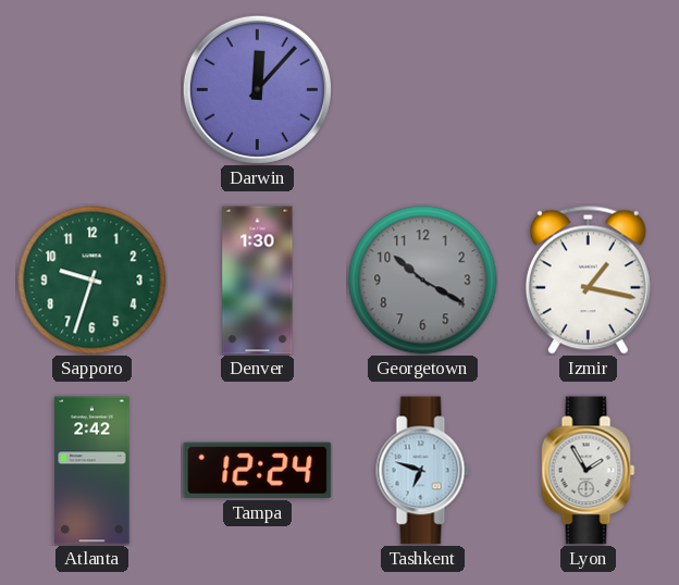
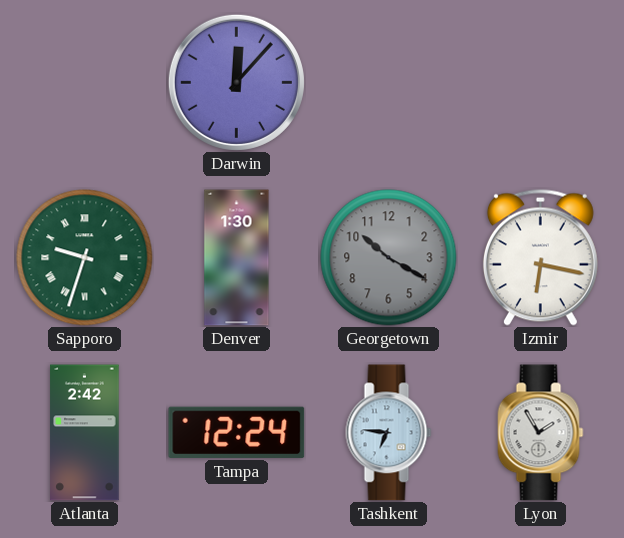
Sapporo numerals: Arabic -> Roman
Izmir: 1:17 -> 6:17
Tashkent: 6:48 -> 6:46
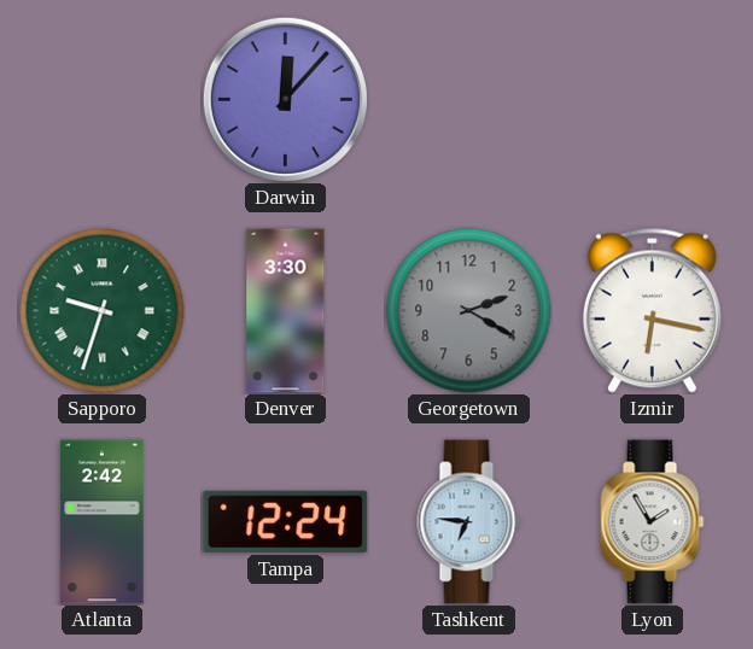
Denver: 1:30 -> 3:30
Georgetown: 10:20 -> 2:20
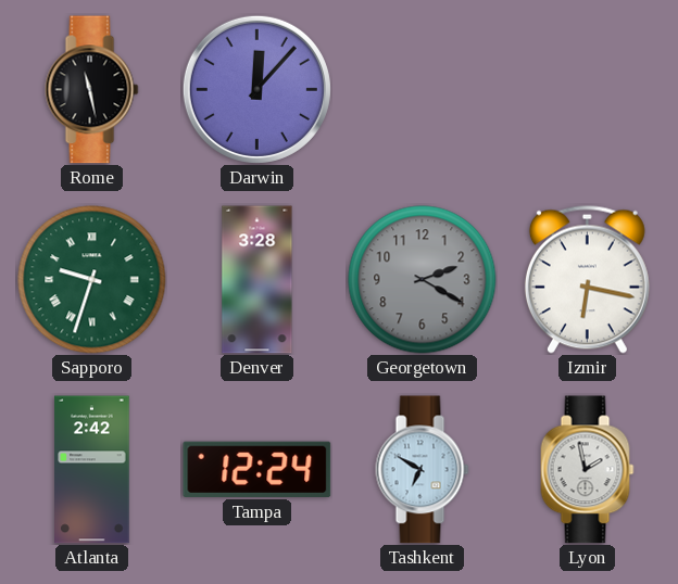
Rome: none -> 11:28
Denver: 3:30 -> 3:28
Tashkent: 6:46 -> 6:50
Lyon: 1:55 -> 1:58
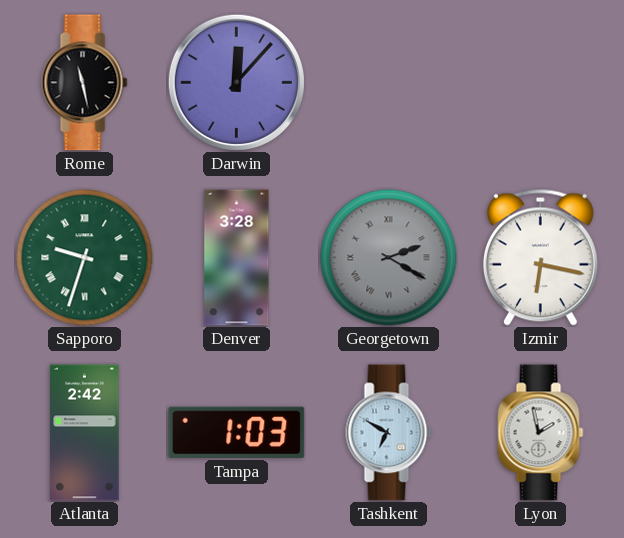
Georgetown numerals: Arabic -> Roman
Tampa: 12:24 -> 1:03
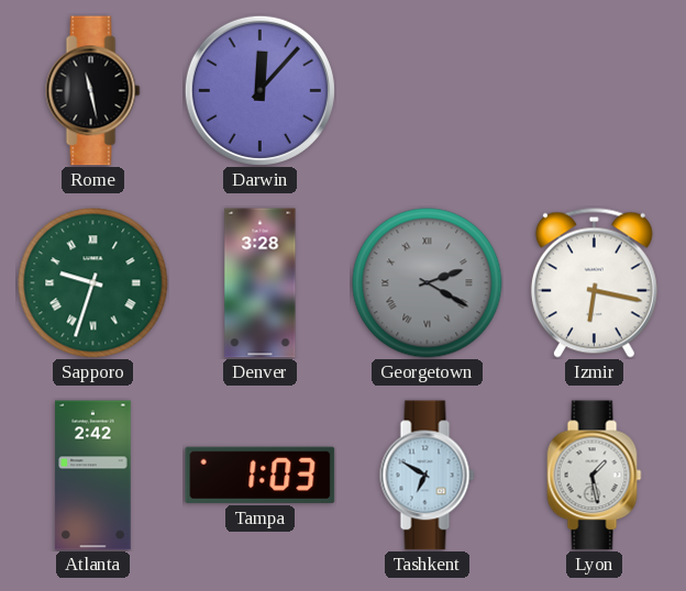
Lyon: 1:58 -> 1:28
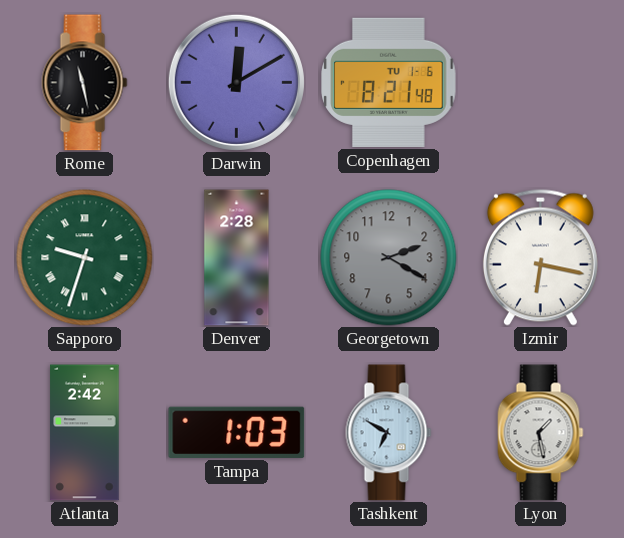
Darwin: 12:07 -> 12:10
Copenhagen: none -> 8:21
Denver: 3:28 -> 2:28
Georgetown numerals: Roman -> Arabic
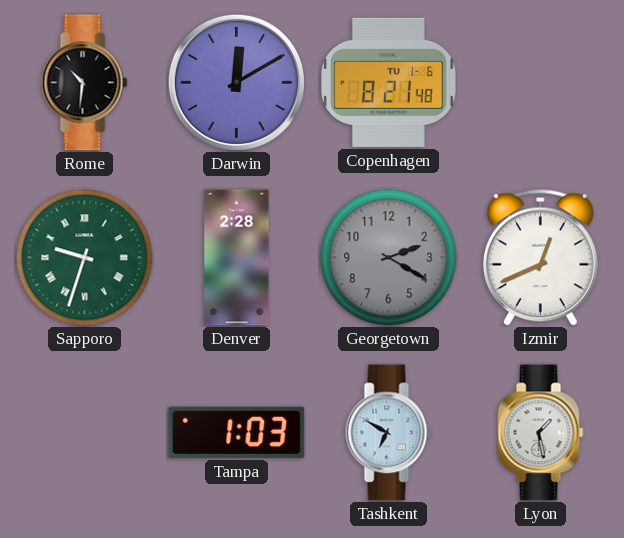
Rome: 11:28 -> 10:31
Izmir: 6:17 -> 12:41
Atlanta: 2:42 -> none
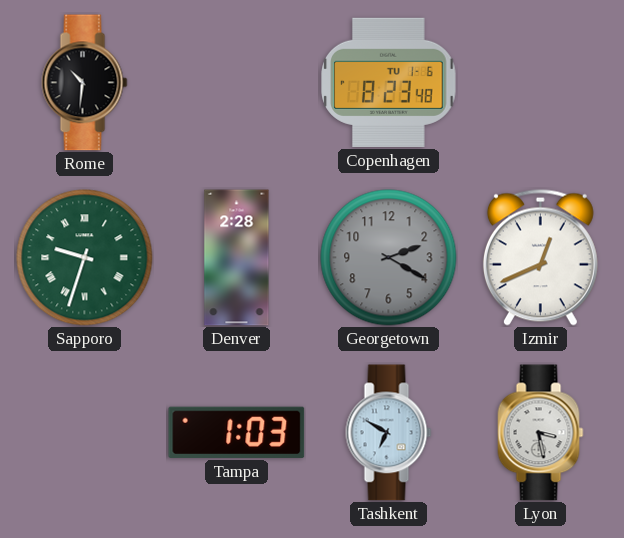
Darwin: 12:10 -> none
Copenhagen: 8:21 -> 8:23
Lyon: 1:28 -> 3:28
